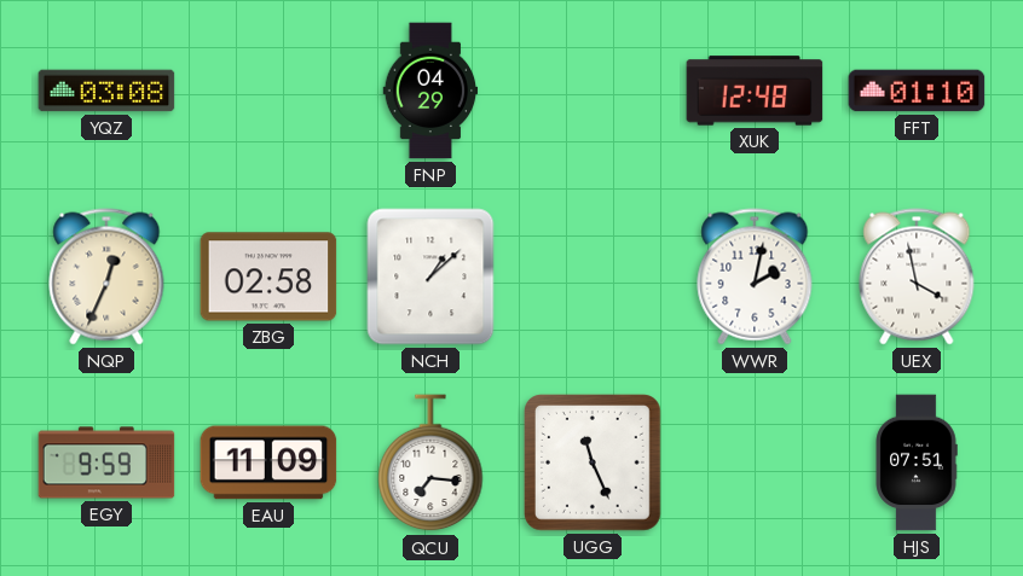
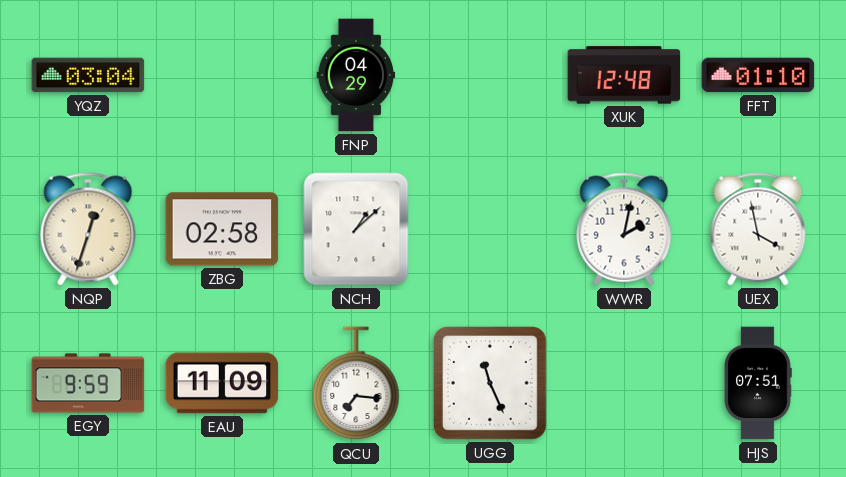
YQZ: 03:08 -> 03:04
NQP: 12:34 -> 12:33
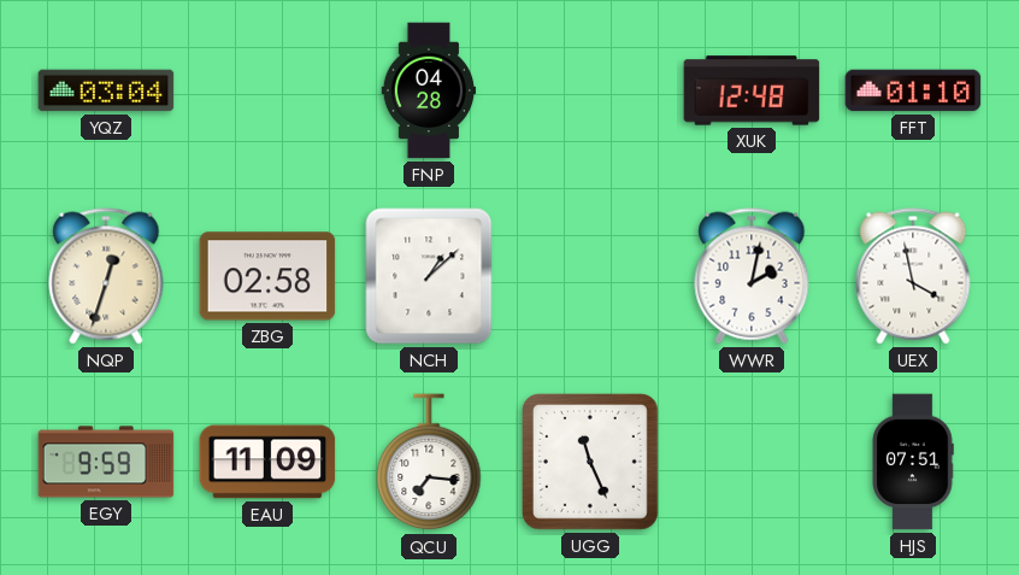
FNP: 04:29 -> 04:28
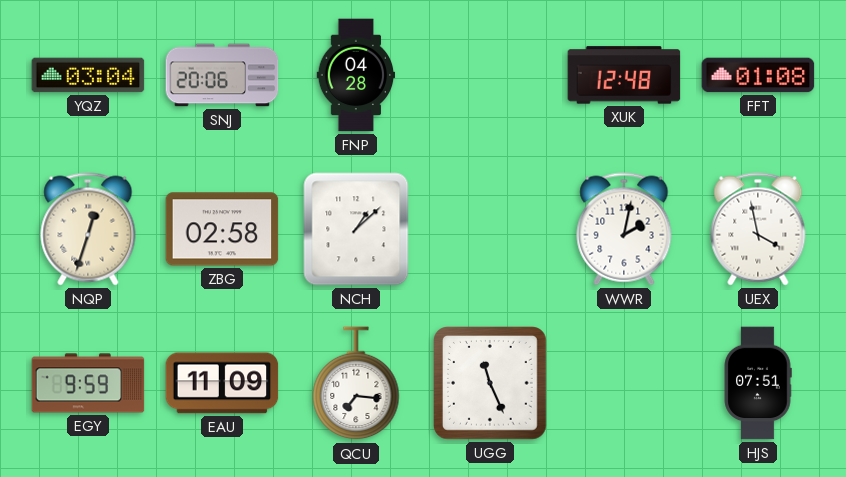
SNJ: none -> 20:06
FFT: 01:10 -> 01:08
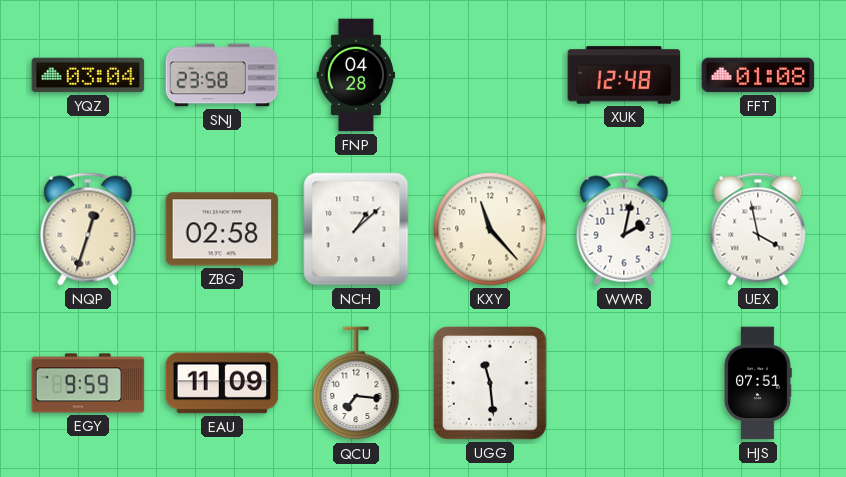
SNJ: 20:06 -> 23:58
KXY: none -> 11:23
UGG: 11:26 -> 11:29
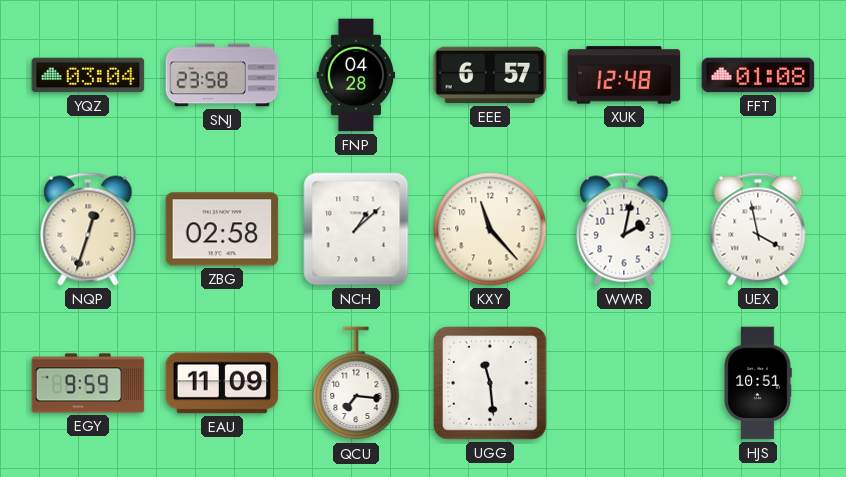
EEE: none -> 6:57
HJS: 07:51 -> 10:51
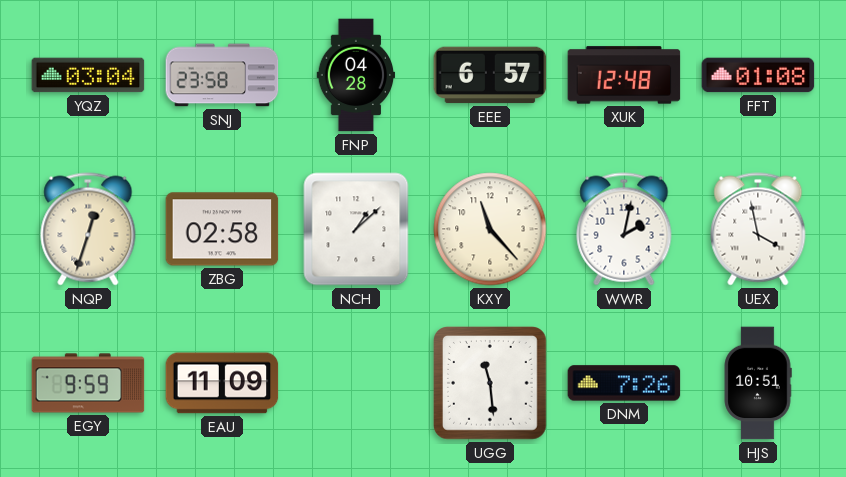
QCU: 7:16 -> none
DNM: none -> 7:26
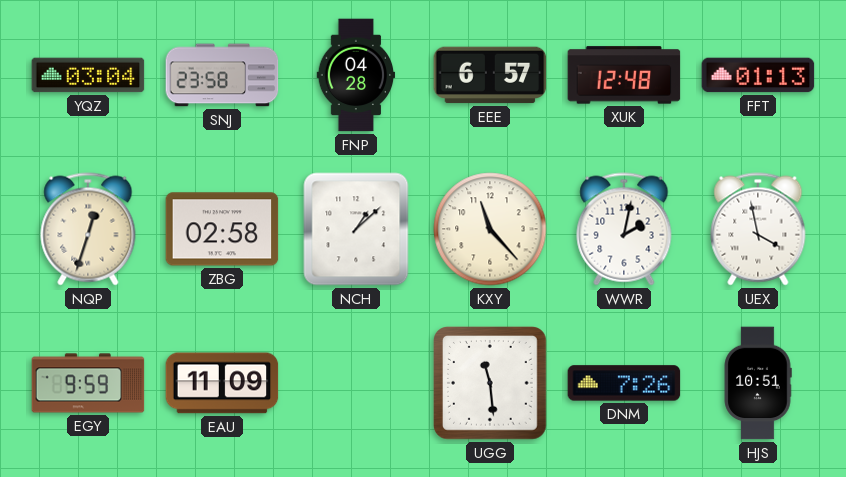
FFT: 01:08 -> 01:13
